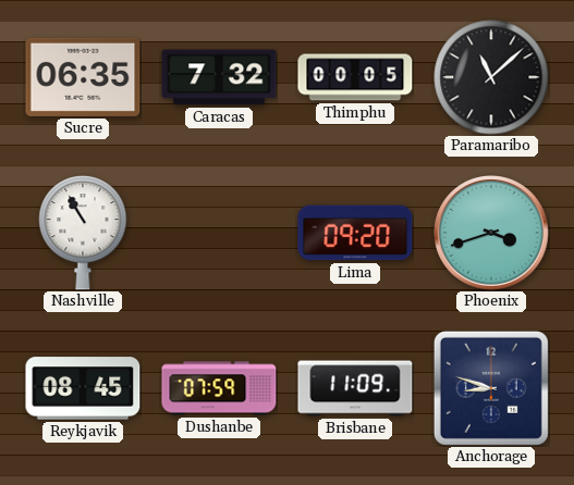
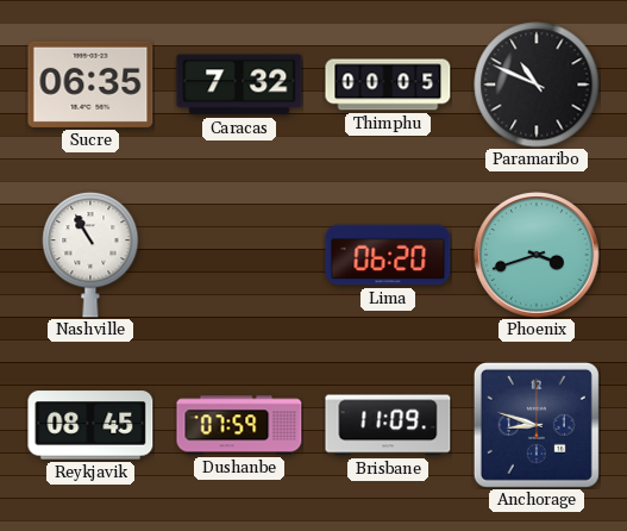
Paramaribo: 11:08 -> 10:49
Lima: 09:20 -> 06:20
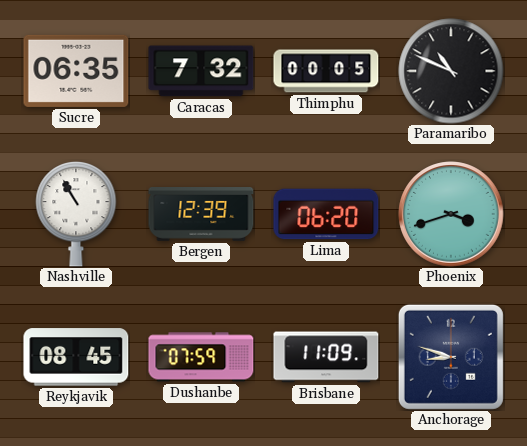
Bergen: none -> 12:39
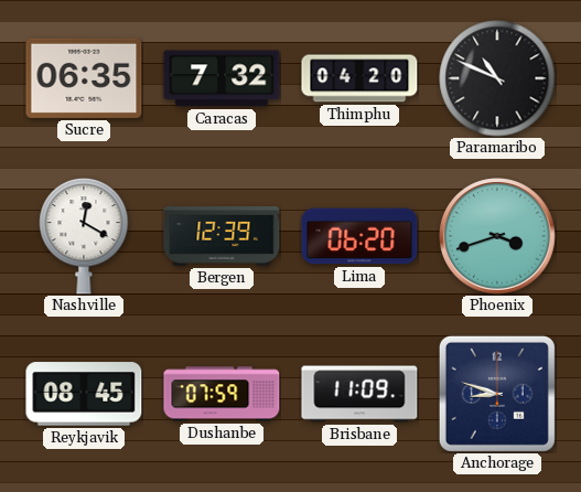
Thimphu: 00:05 -> 04:20
Nashville: 10:55 -> 12:20
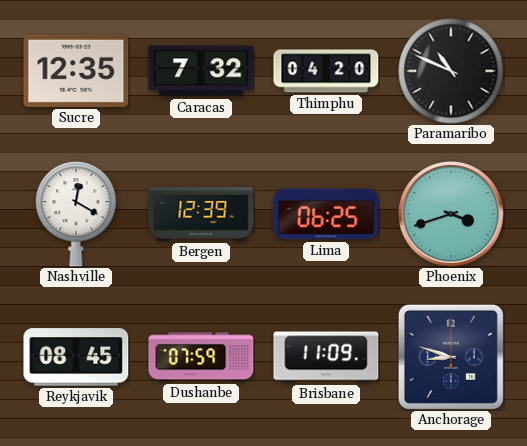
Sucre: 06:35 -> 12:35
Lima: 06:20 -> 06:25
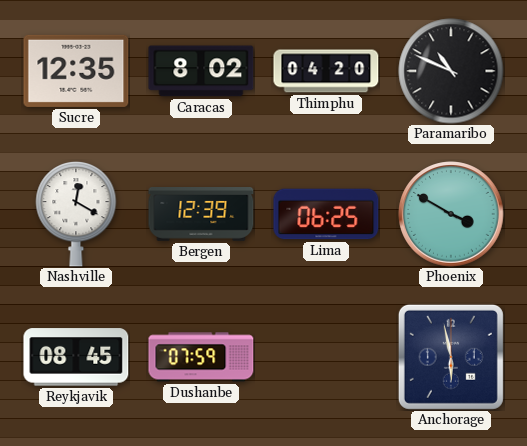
Caracas: 7:32 -> 8:02
Phoenix: 3:42 -> 3:50
Brisbane: 11:09 -> none
Anchorage: 8:48 -> 5:58
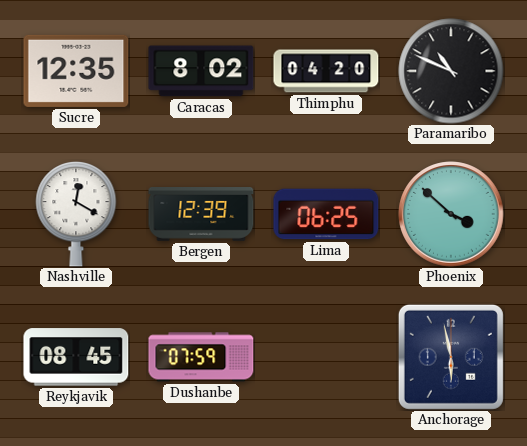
Phoenix: 3:50 -> 3:52
